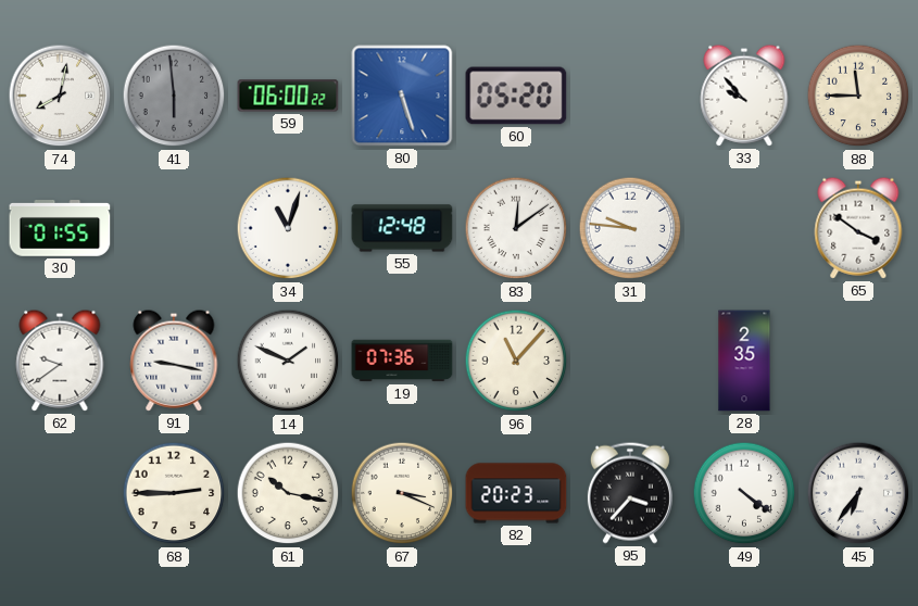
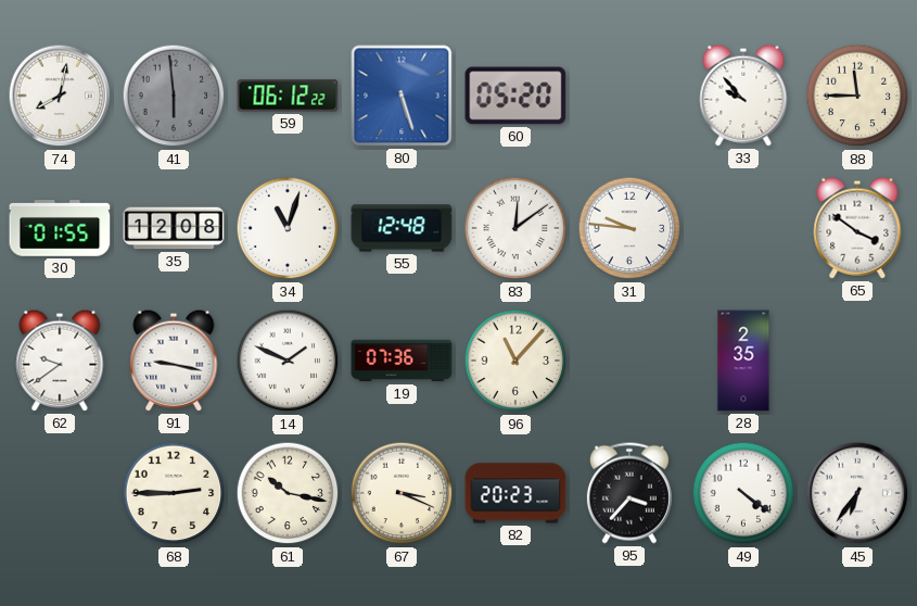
59: 06:00 -> 06:12
35: none -> 12:08
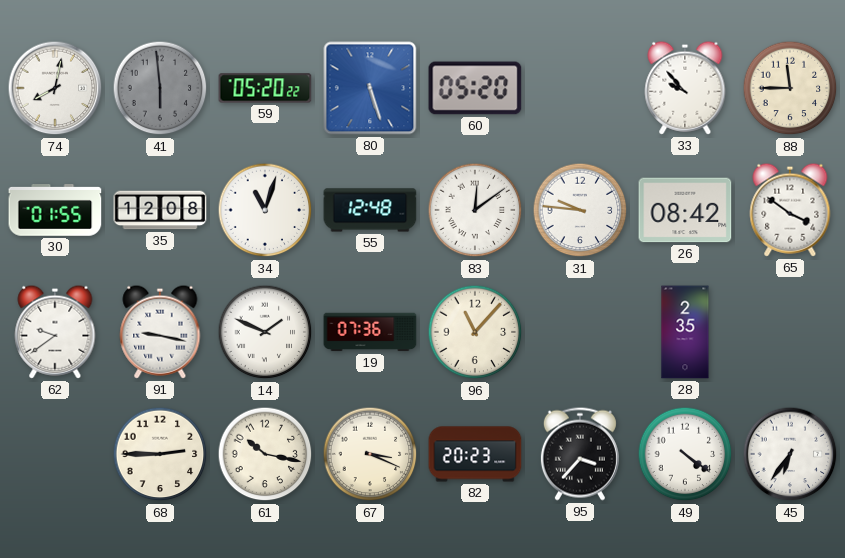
59: 06:12 -> 05:20
26: none -> 08:42
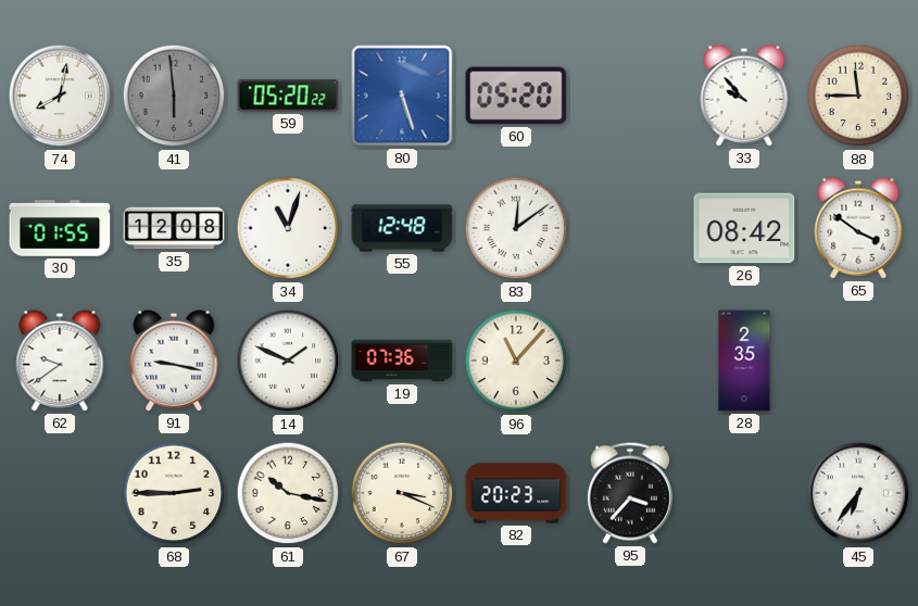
31: 9:46 -> none
49: 4:21 -> none
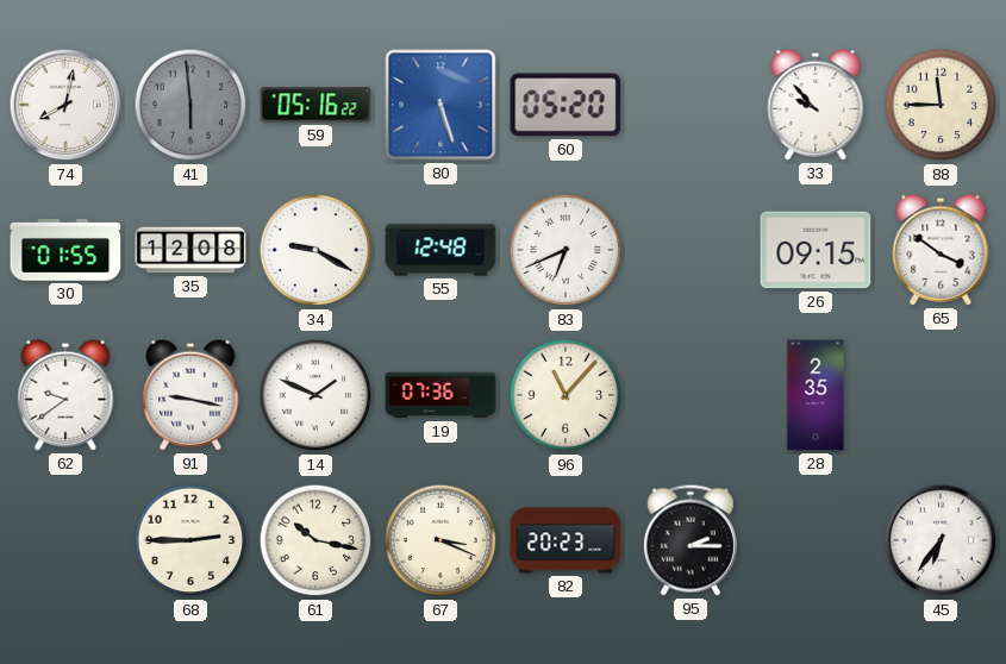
59: 05:20 -> 05:16
34: 11:03 -> 9:20
83: 12:09 -> 6:41
26: 08:42 -> 09:15
95: 3:37 -> 2:15
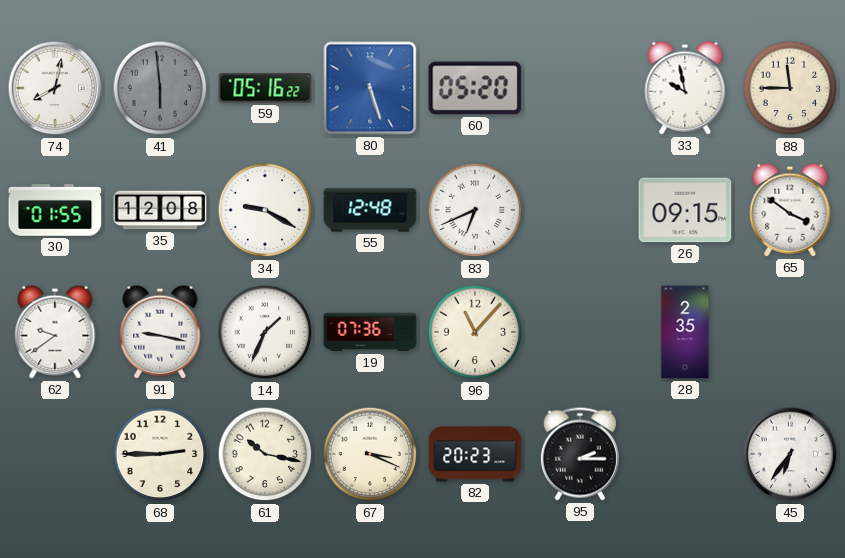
33: 9:53 -> 9:58
14: 1:49 -> 1:34
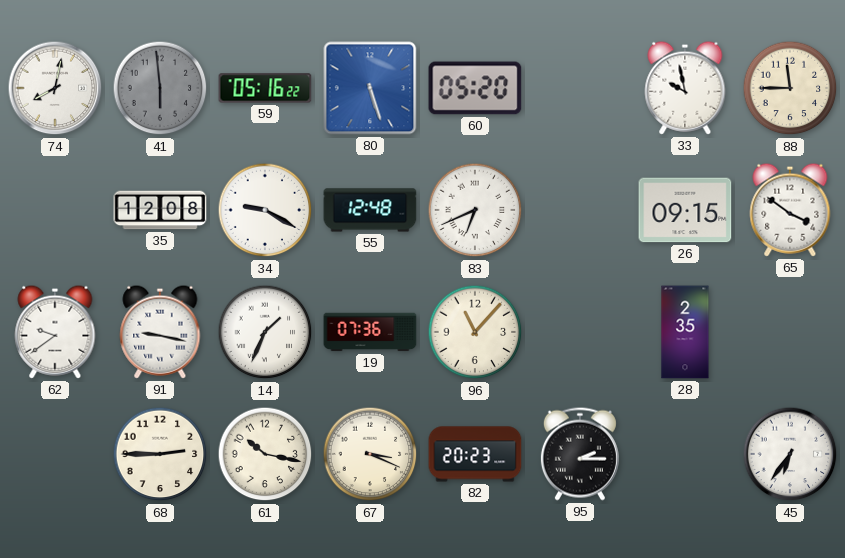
30: 01:55 -> none
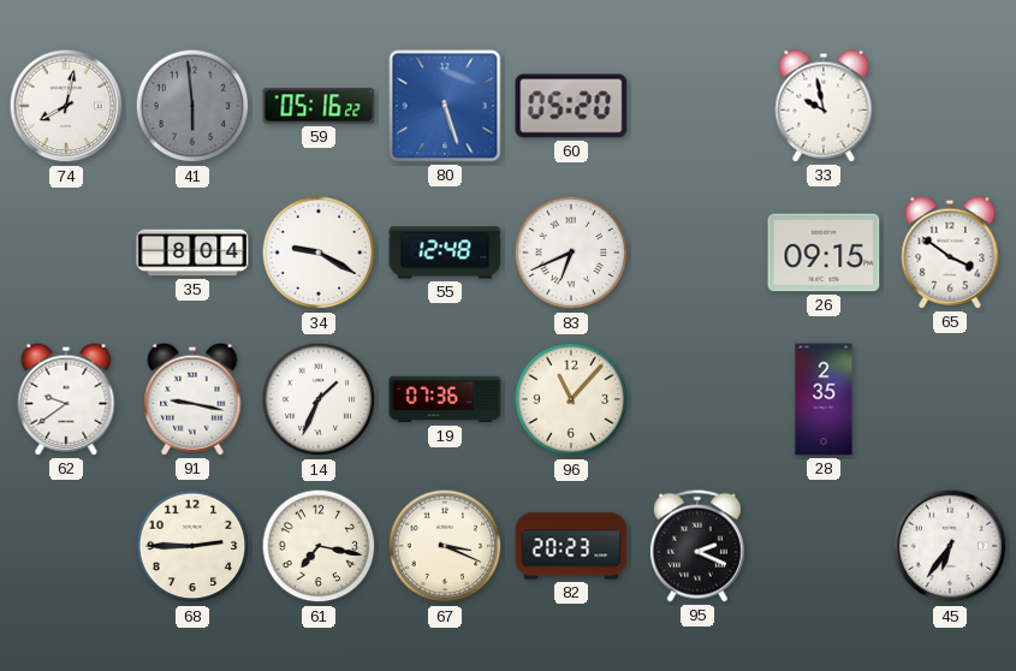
88: 11:45 -> none
35: 12:08 -> 8:04
61: 10:17 -> 7:17
95: 2:15 -> 2:19
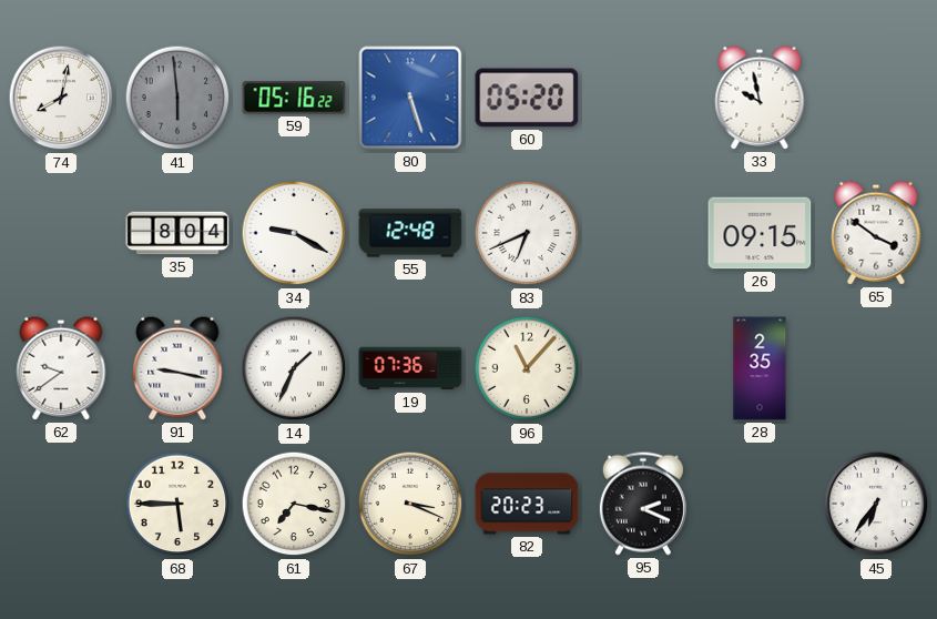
68: 2:45 -> 5:45
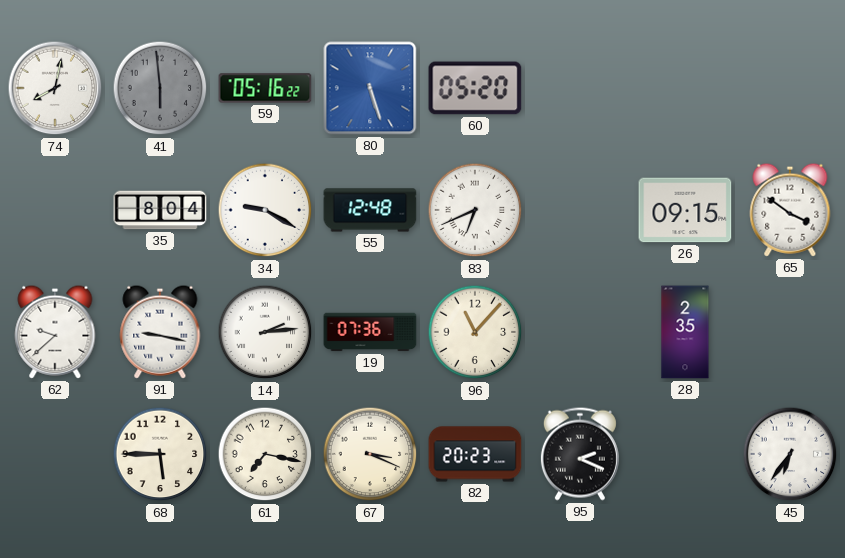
33: 9:58 -> none
62: 9:39 -> 9:38
14: 1:34 -> 2:14
